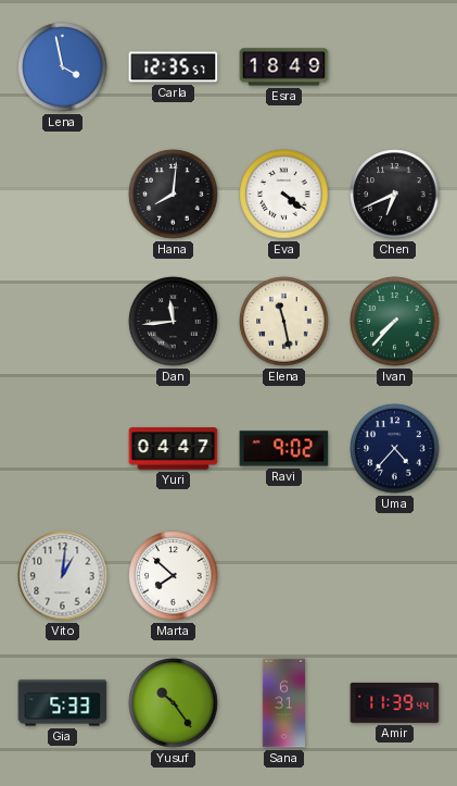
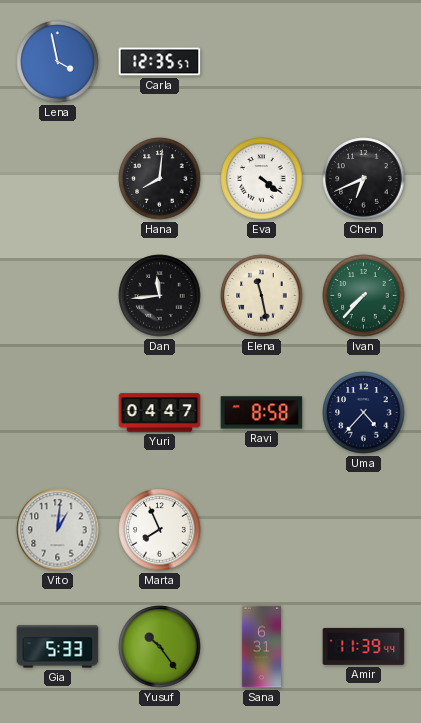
Esra: 18:49 -> none
Ravi: 9:02 -> 8:58
Marta: 7:52 -> 7:56
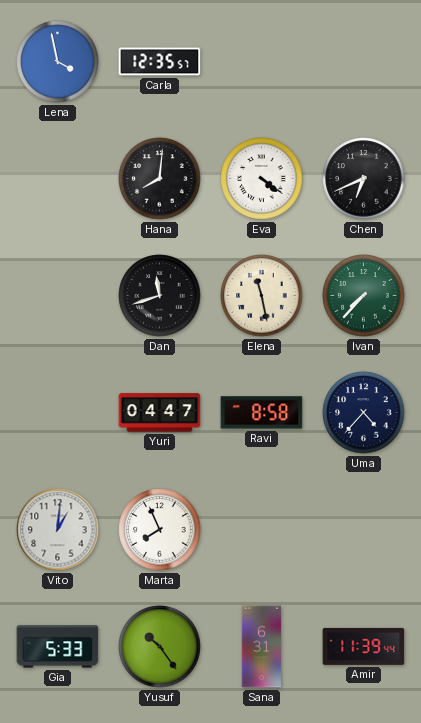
Dan: 11:44 -> 11:42
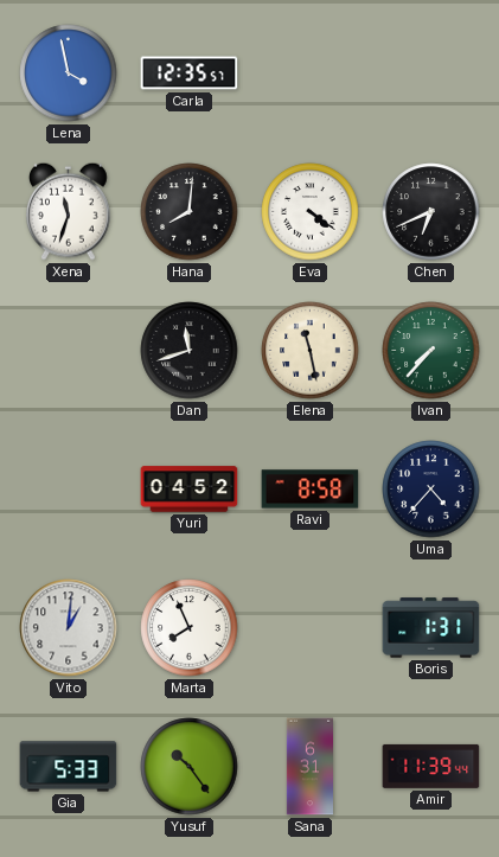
Xena: none -> 11:33
Yuri: 04:47 -> 04:52
Boris: none -> 1:31
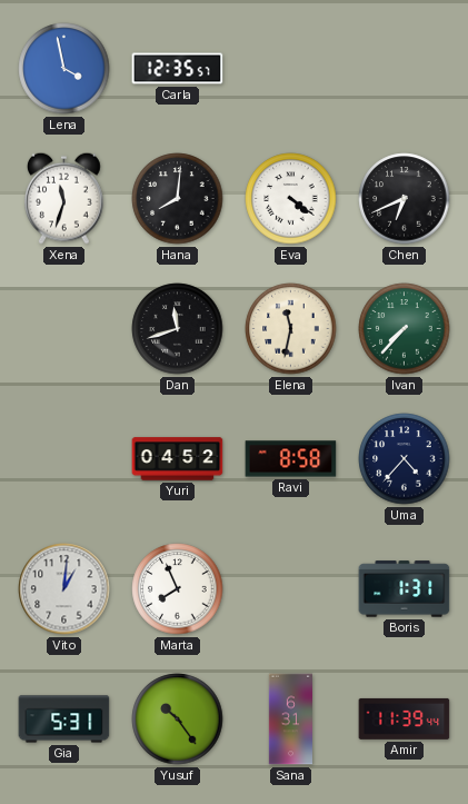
Elena: 11:28 -> 11:32
Gia: 5:33 -> 5:31
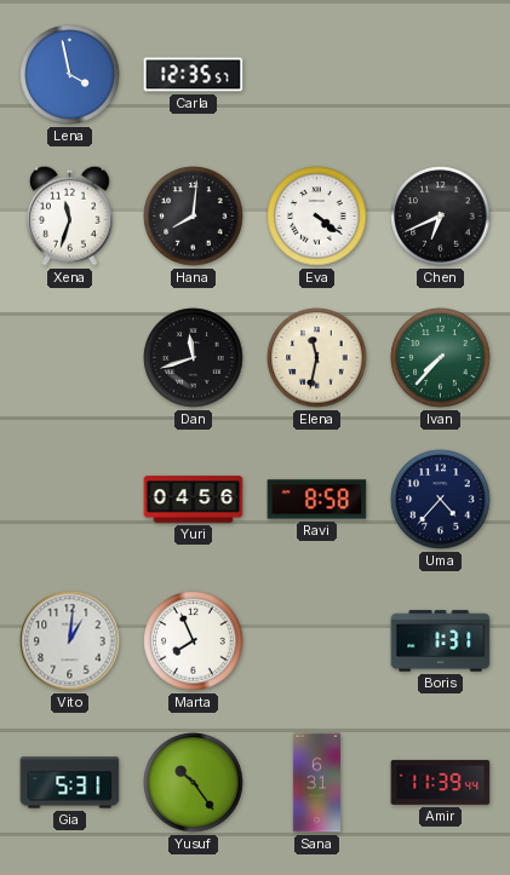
Yuri: 04:52 -> 04:56
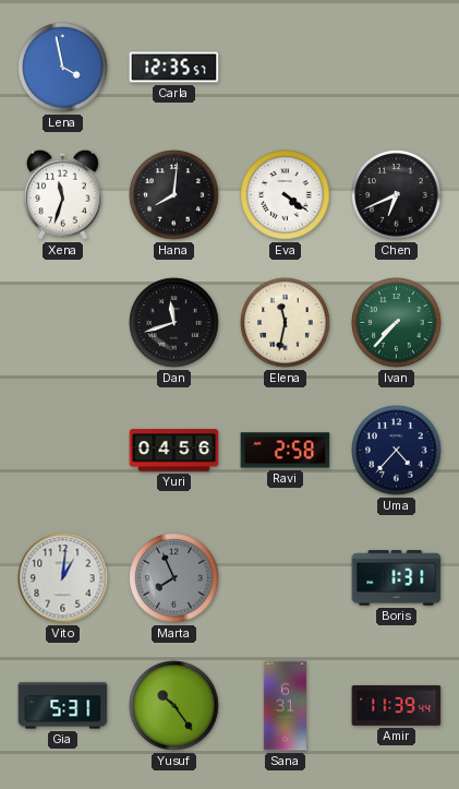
Ravi: 8:58 -> 2:58
Marta dial: white -> grey
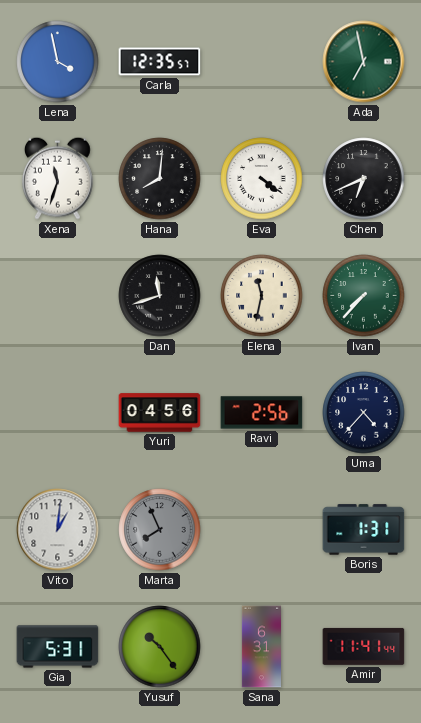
Ada: none -> 6:58
Ravi: 2:58 -> 2:56
Amir: 11:39 -> 11:41
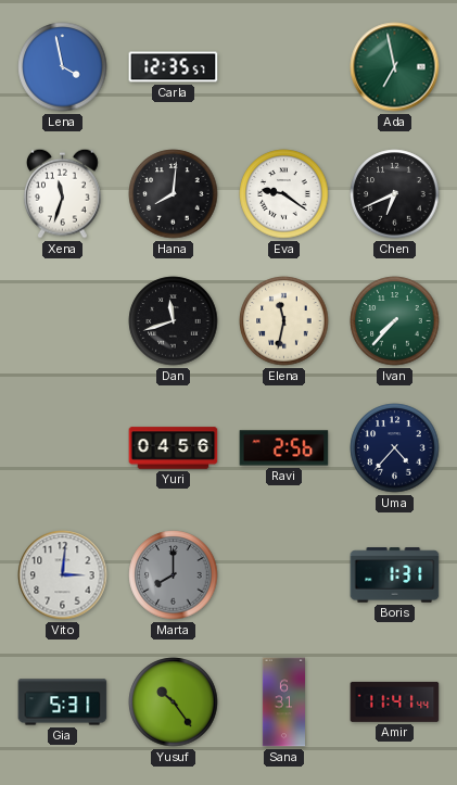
Eva: 4:21 -> 9:21
Vito: 1:01 -> 3:01
Marta: 7:56 -> 8:00
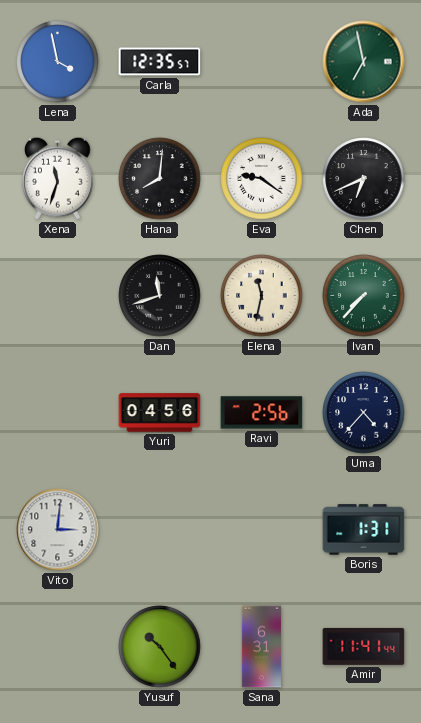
Marta: 8:00 -> none
Gia: 5:31 -> none
